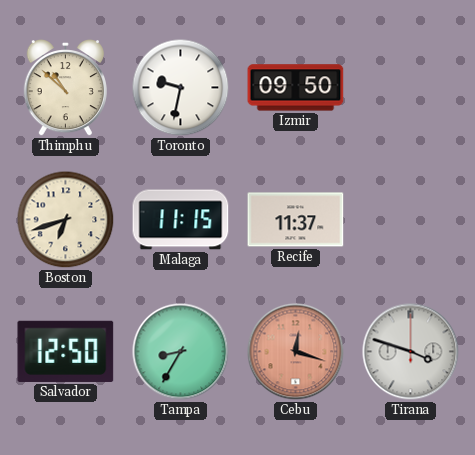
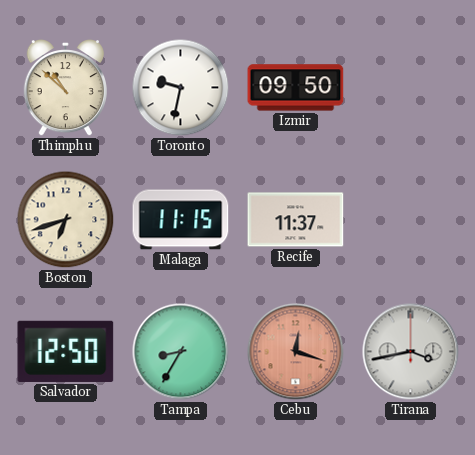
Tirana: 3:48 -> 3:43
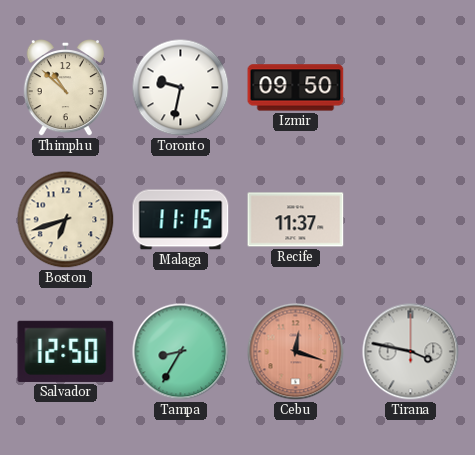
Tirana: 3:43 -> 3:47
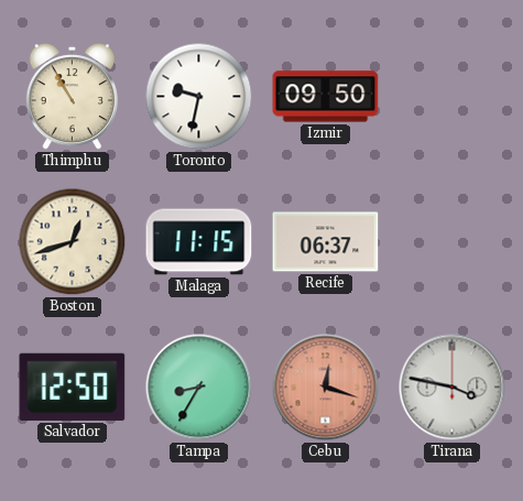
Thimphu: 10:52 -> 10:55
Boston: 6:42 -> 12:42
Recife: 11:37 -> 06:37
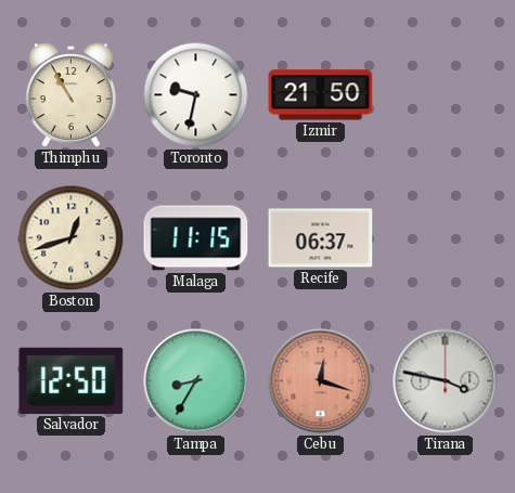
Izmir: 09:50 -> 21:50
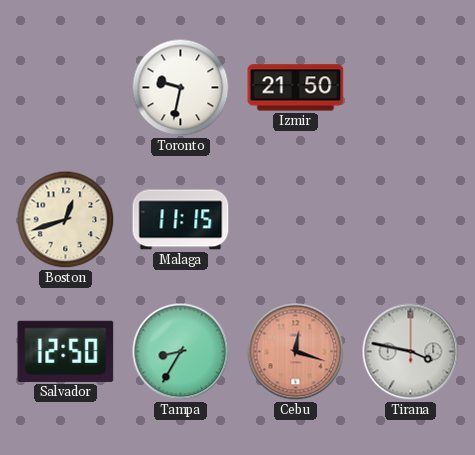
Thimphu: 10:55 -> none
Recife: 06:37 -> none
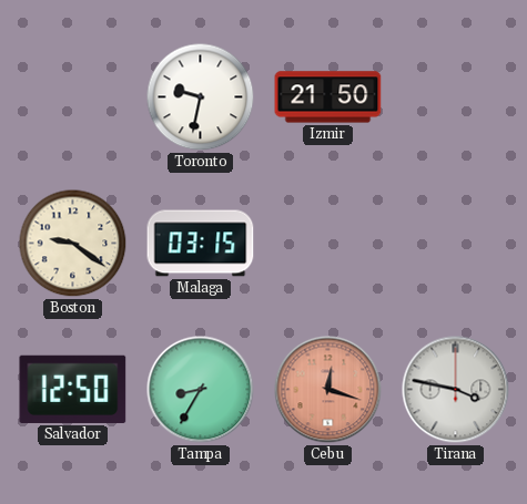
Boston: 12:42 -> 9:21
Malaga: 11:15 -> 03:15
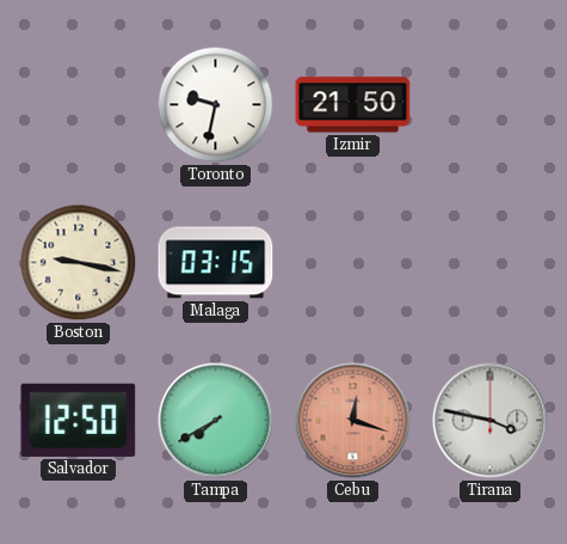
Boston: 9:21 -> 9:17
Tampa: 8:35 -> 7:40
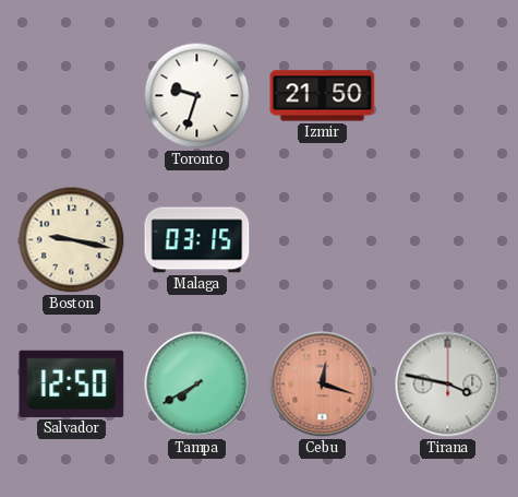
Toronto: 9:32 -> 9:33
